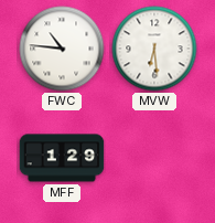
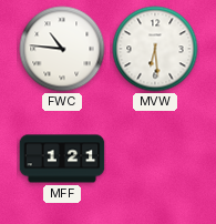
MFF: 1:29 -> 1:21
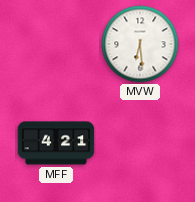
FWC: 10:46 -> none
MFF: 1:21 -> 4:21
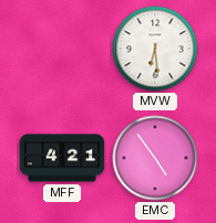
EMC: none -> 4:54
